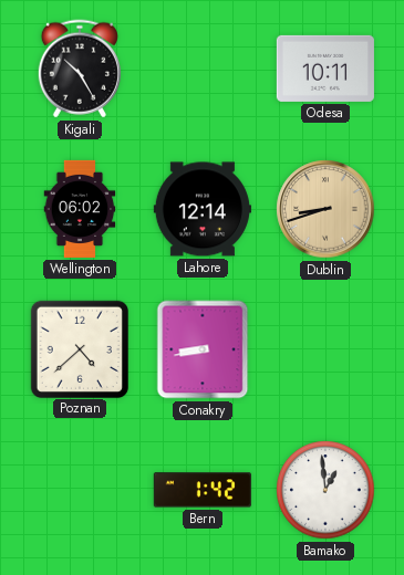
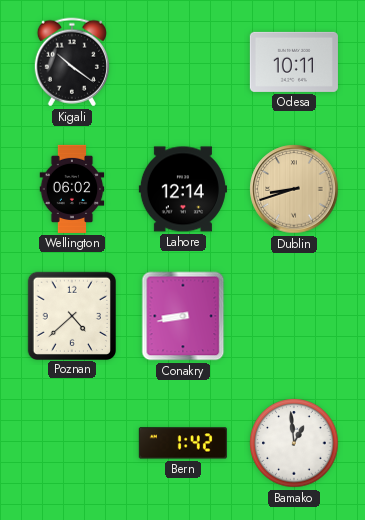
Kigali: 10:25 -> 10:21
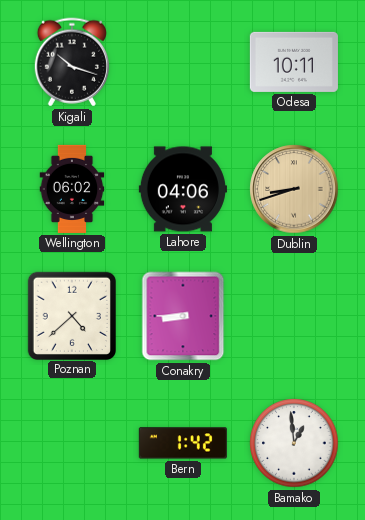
Kigali: 10:21 -> 10:18
Lahore: 12:14 -> 04:06
Conakry: 8:43 -> 8:45
